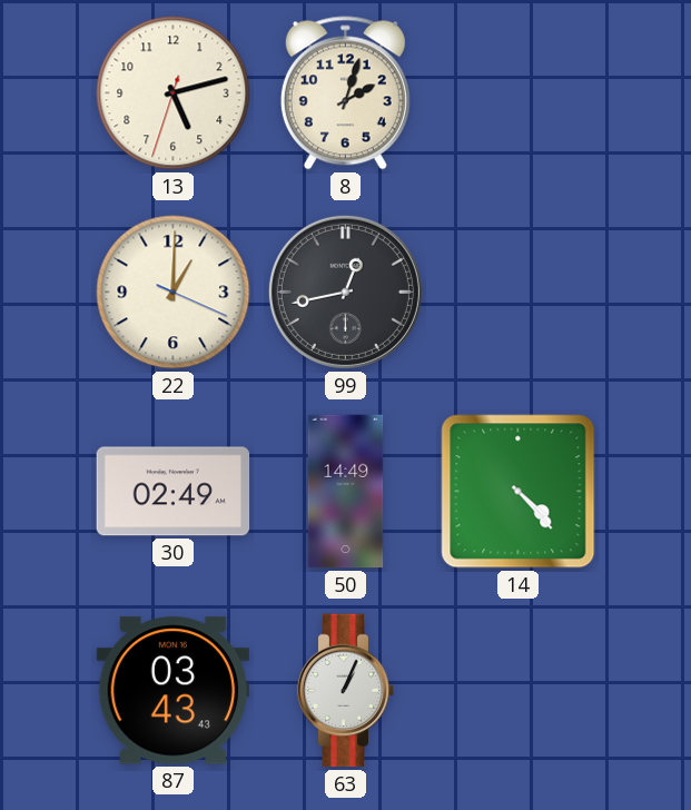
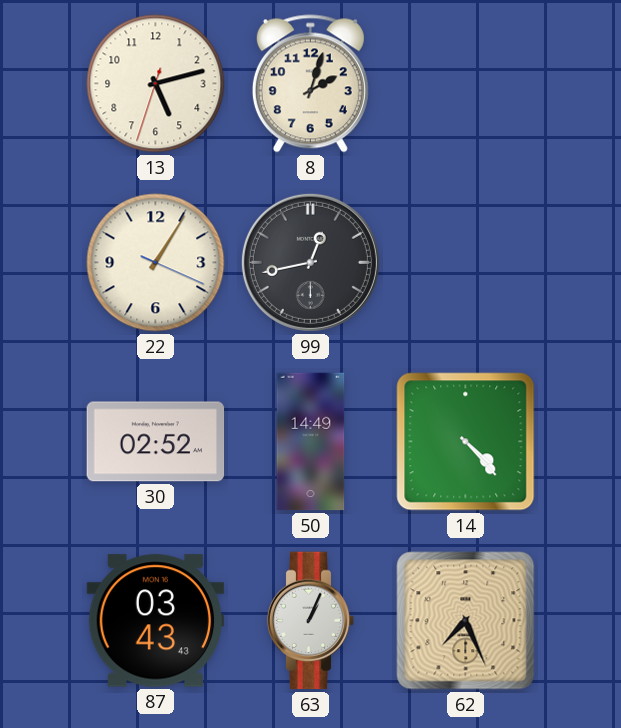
22: 1:00 -> 1:05
30: 02:49 -> 02:52
62: none -> 7:26
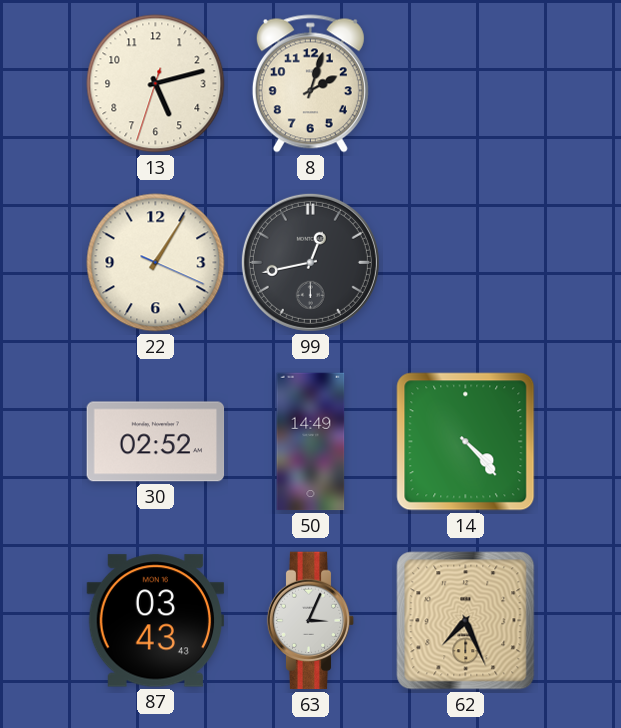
63: 1:04 -> 3:04
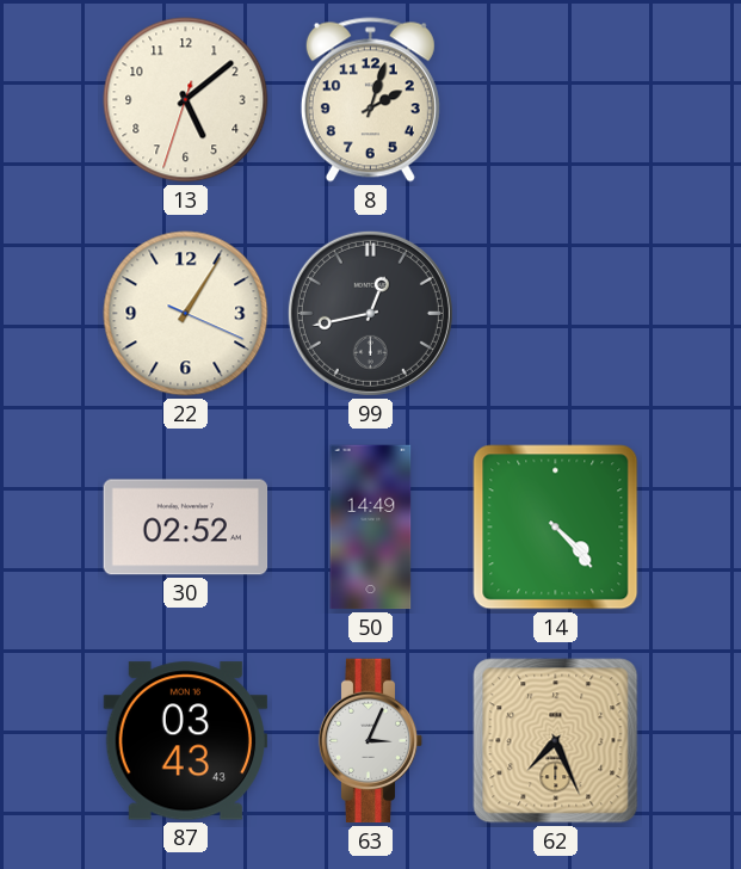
13: 5:12 -> 5:08
